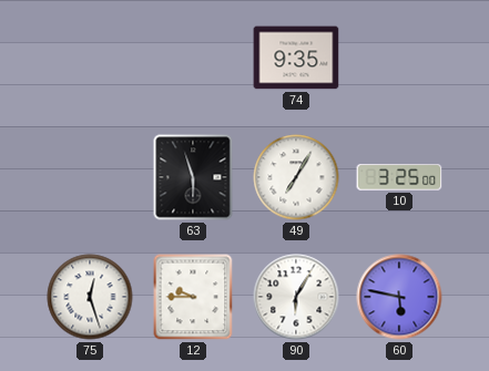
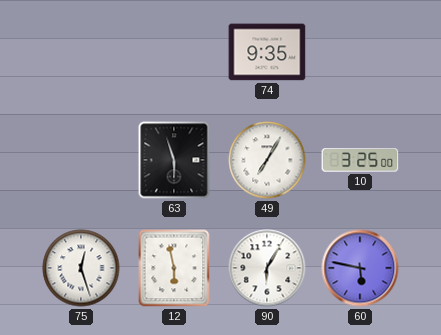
12: 9:45 -> 5:58
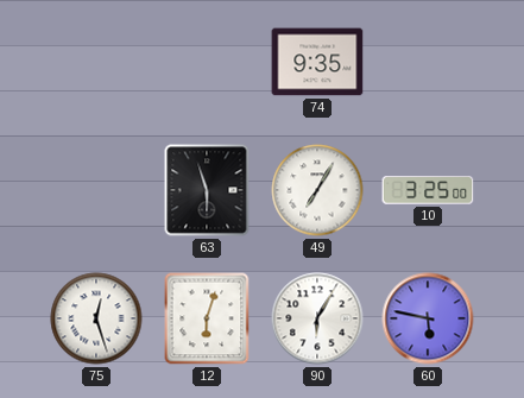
12: 5:58 -> 6:03
